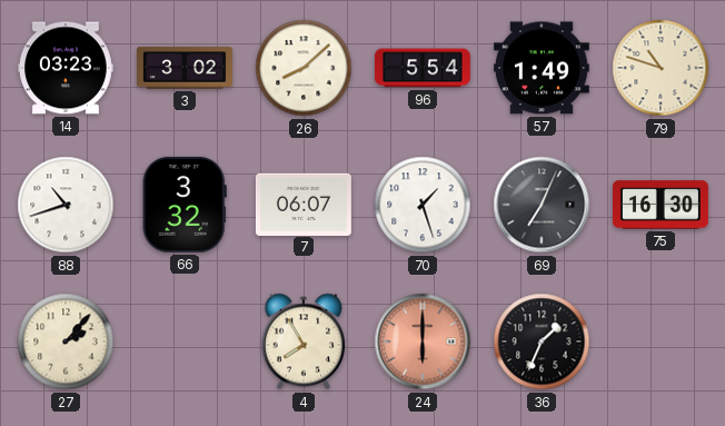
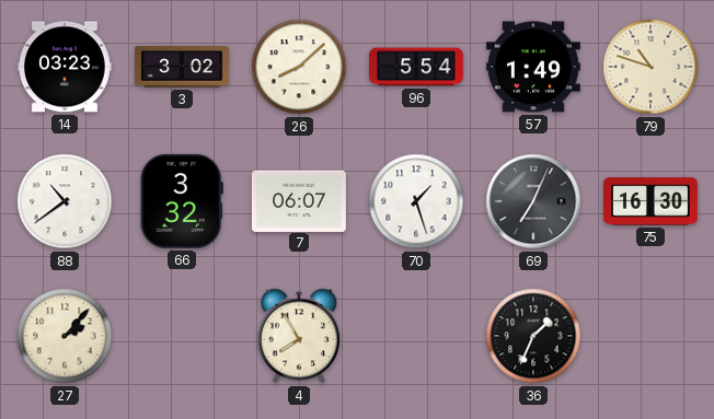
88: 10:42 -> 10:39
24: 6:00 -> none
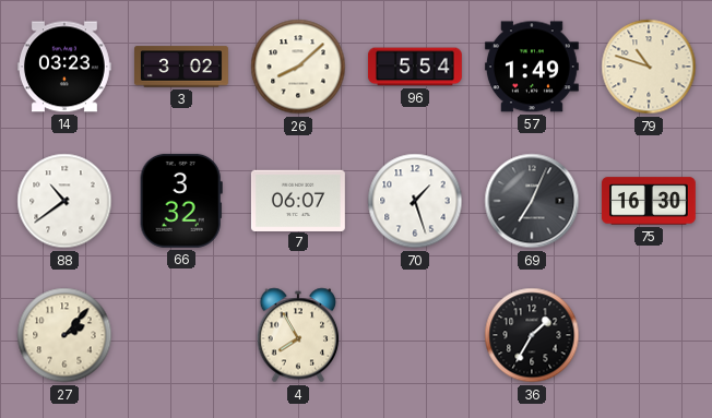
36: 1:34 -> 1:35
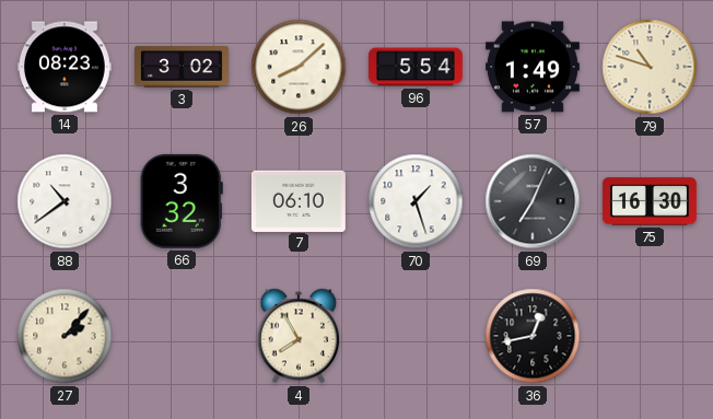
14: 03:23 -> 08:23
7: 06:07 -> 06:10
36: 1:35 -> 12:43
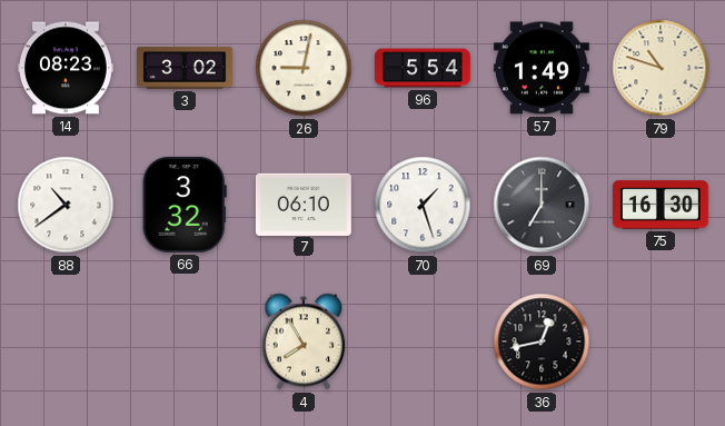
26: 8:08 -> 9:02
69: 7:04 -> 7:00
27: 2:07 -> none
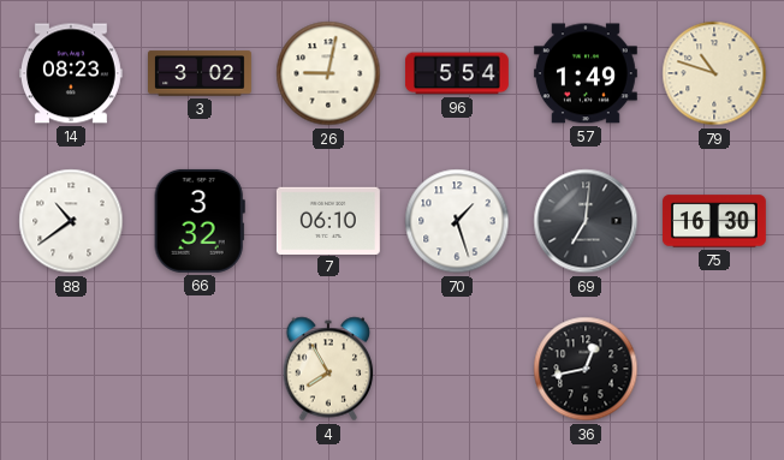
69: 7:00 -> 7:01
